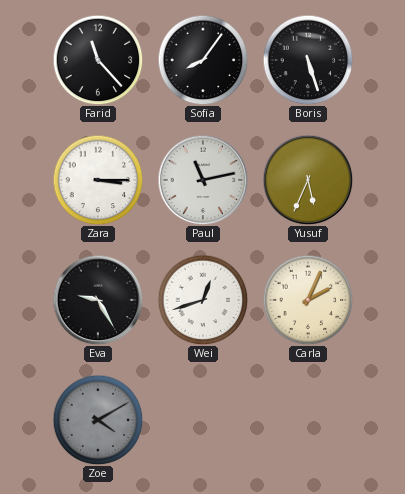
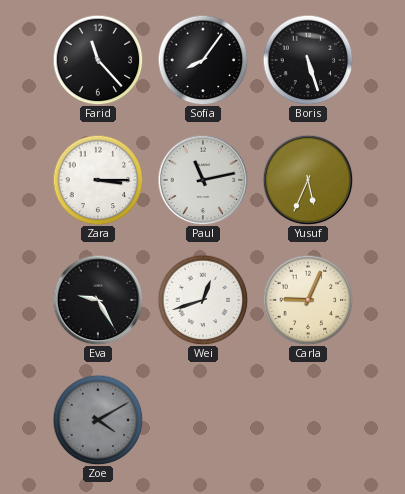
Carla: 2:04 -> 9:04
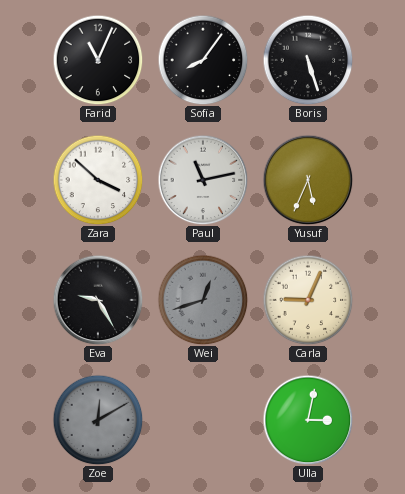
Farid: 11:23 -> 11:04
Zara: 3:15 -> 3:52
Wei dial: white -> grey
Zoe: 4:10 -> 12:10
Ulla: none -> 3:02
